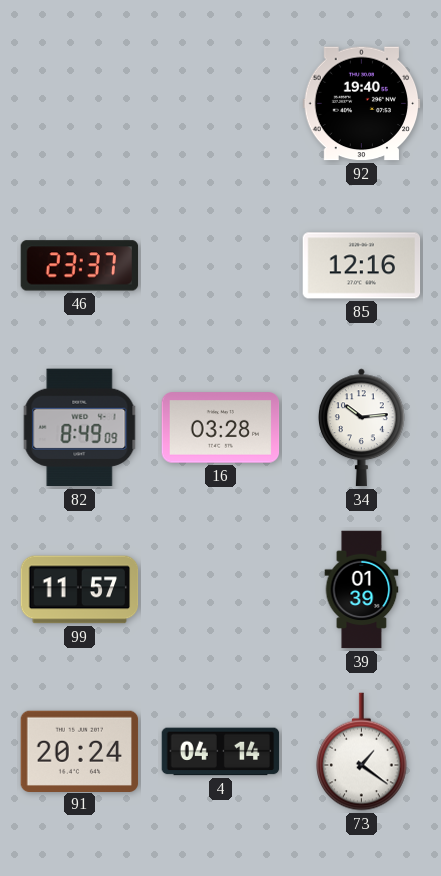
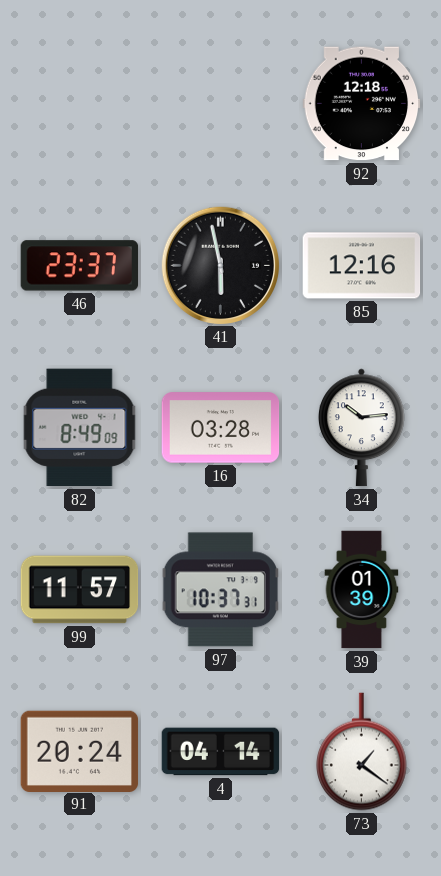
92: 19:40 -> 12:18
41: none -> 5:58
97: none -> 10:37
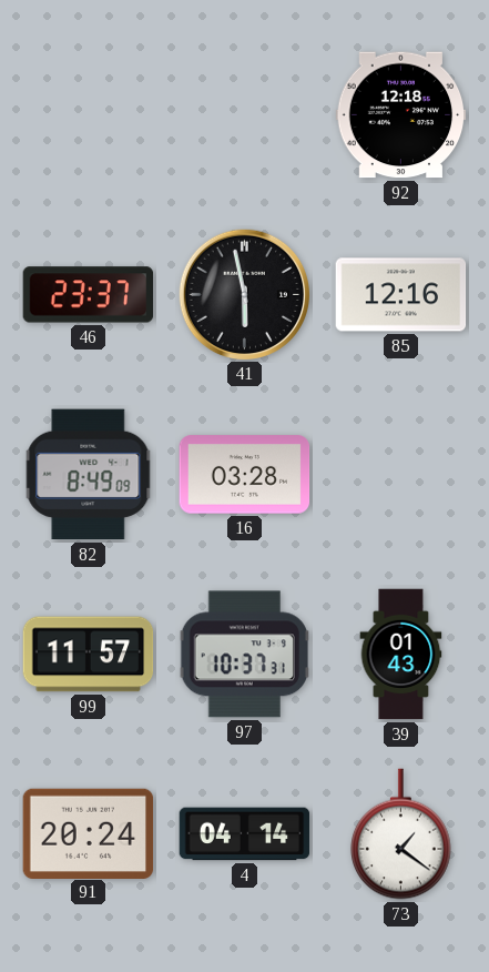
34: 10:14 -> none
39: 01:39 -> 01:43
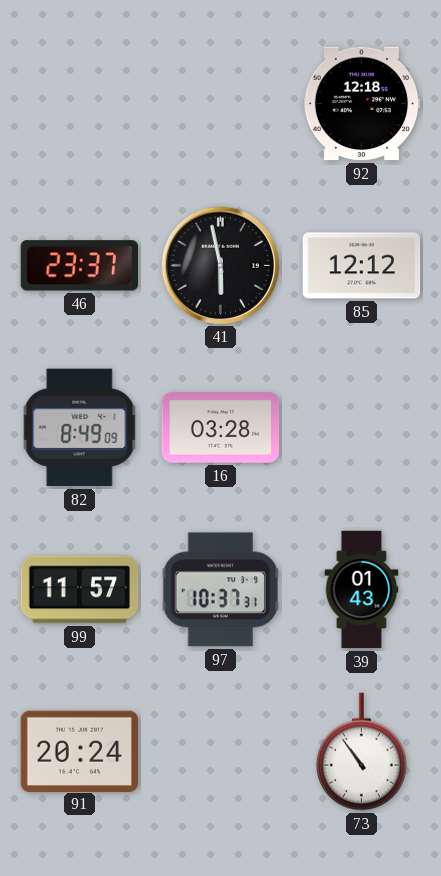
85: 12:16 -> 12:12
4: 04:14 -> none
73: 1:21 -> 10:54
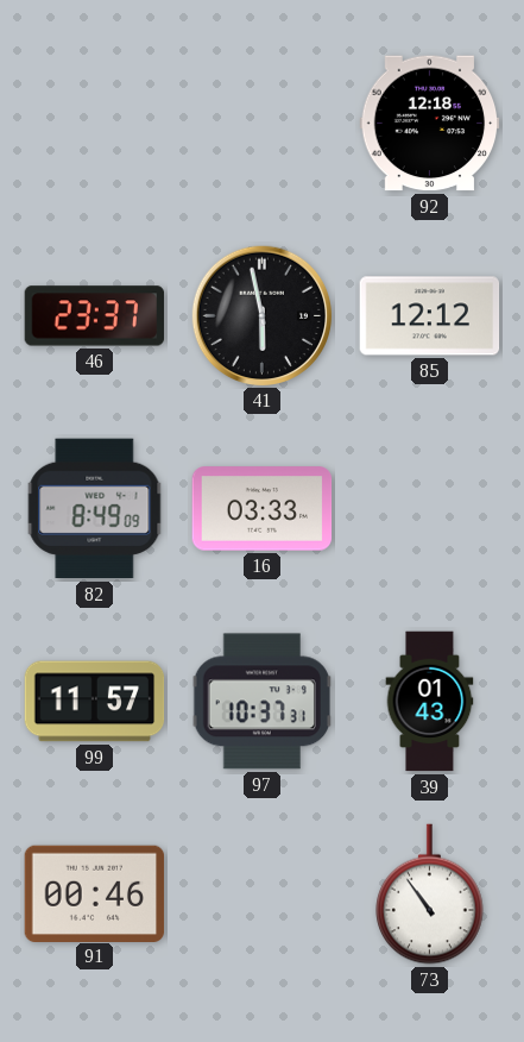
16: 03:28 -> 03:33
91: 20:24 -> 00:46
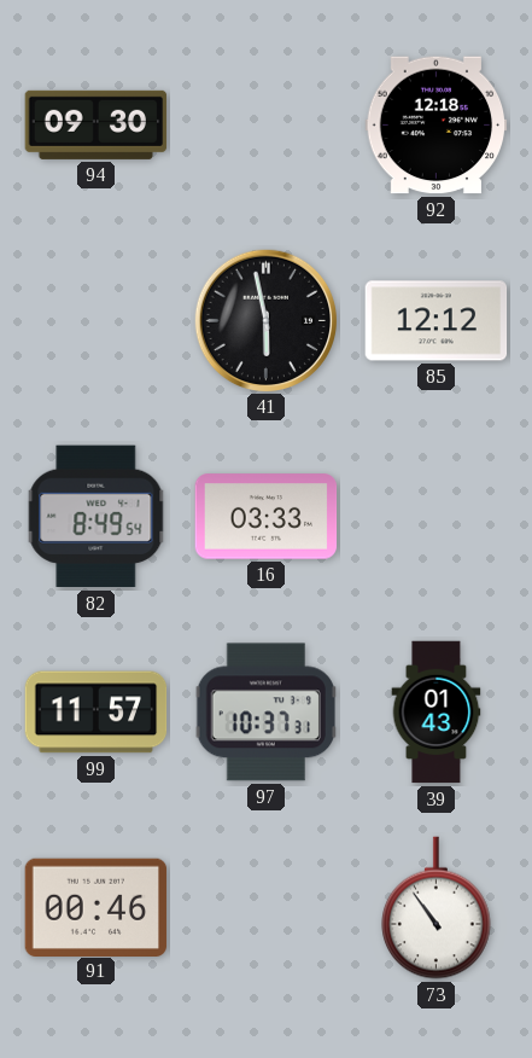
94: none -> 09:30
46: 23:37 -> none
82: 8:49:09 -> 8:49:54
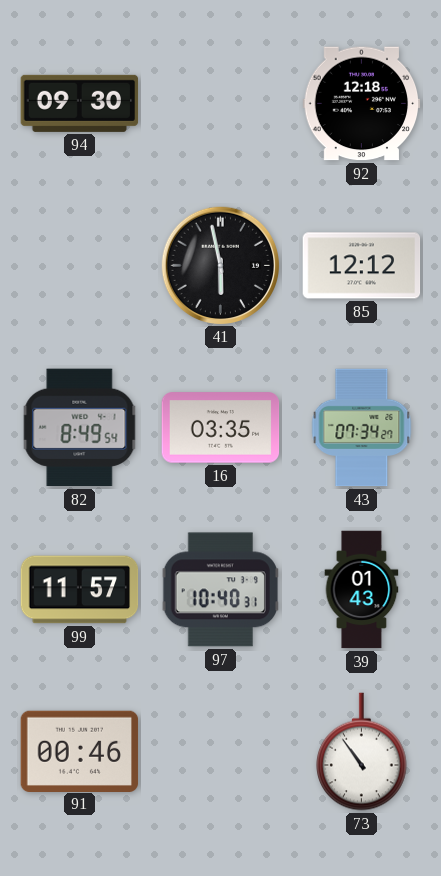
16: 03:33 -> 03:35
43: none -> 07:34
97: 10:37 -> 10:40
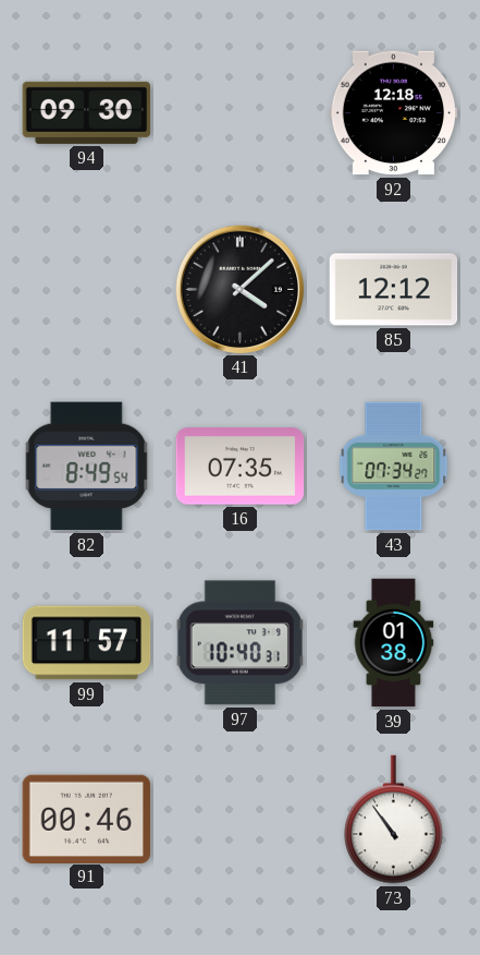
41: 5:58 -> 4:08
16: 03:35 -> 07:35
39: 01:43 -> 01:38
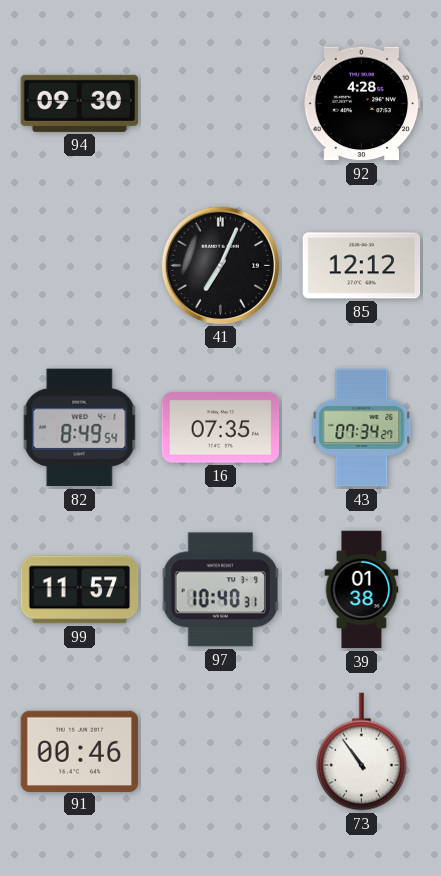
92: 12:18 -> 4:28
41: 4:08 -> 7:04
